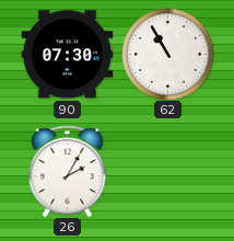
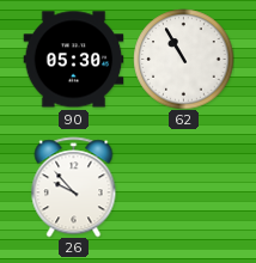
90: 07:30 -> 05:30
26: 2:05 -> 9:53
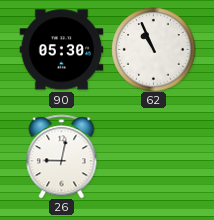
62: 10:55 -> 10:56
26: 9:53 -> 9:02
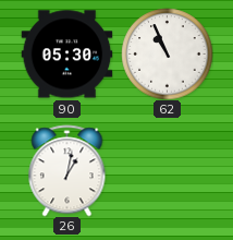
26: 9:02 -> 1:02
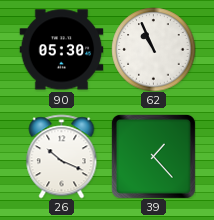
26: 1:02 -> 10:19
39: none -> 1:23
